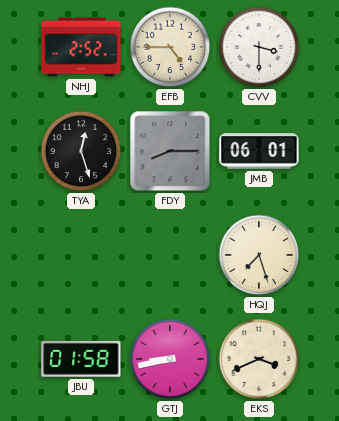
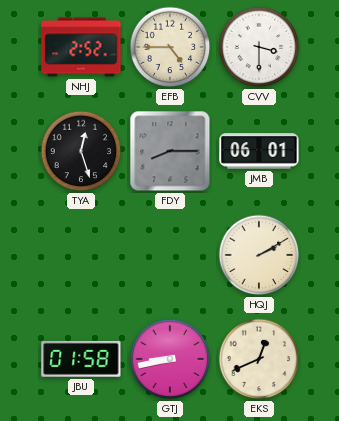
HQJ: 7:27 -> 2:10
EKS: 3:41 -> 12:41
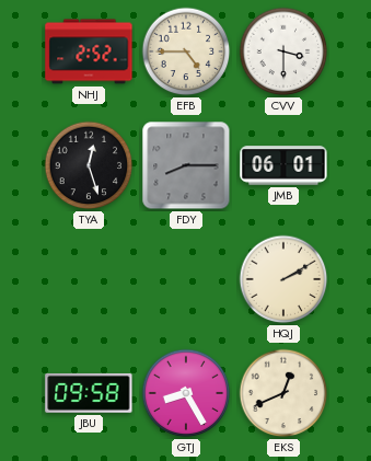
JBU: 01:58 -> 09:58
GTJ: 8:43 -> 8:25
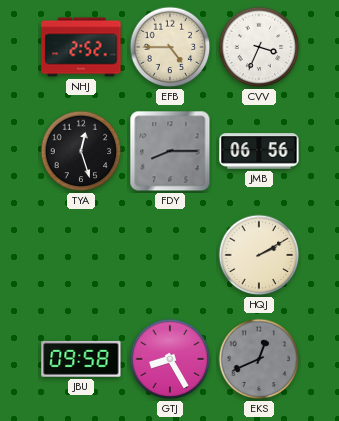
CVV: 3:30 -> 3:34
JMB: 06:01 -> 06:56
EKS dial: cream -> grey
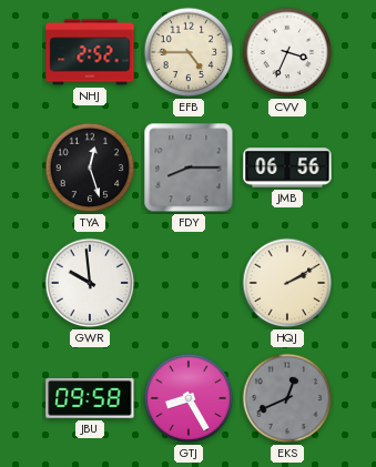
GWR: none -> 9:59
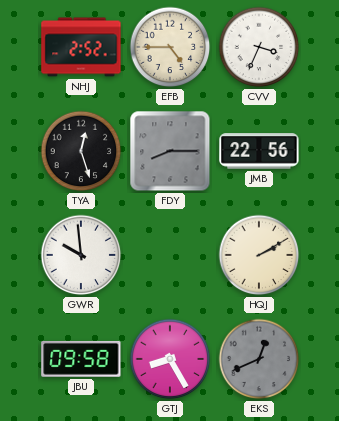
JMB: 06:56 -> 22:56
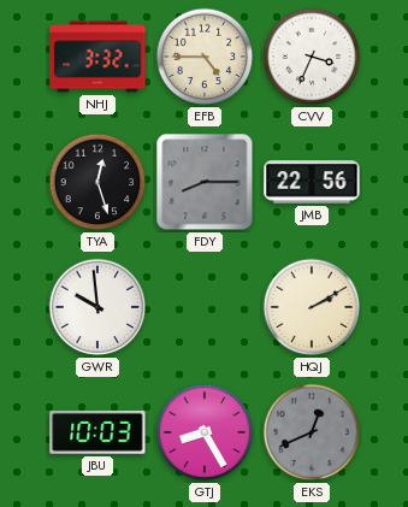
NHJ: 2:52 -> 3:32
JBU: 09:58 -> 10:03
